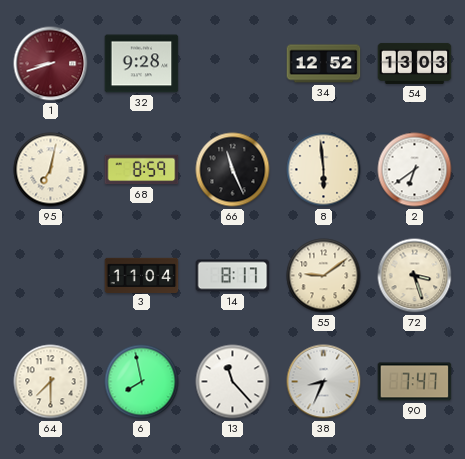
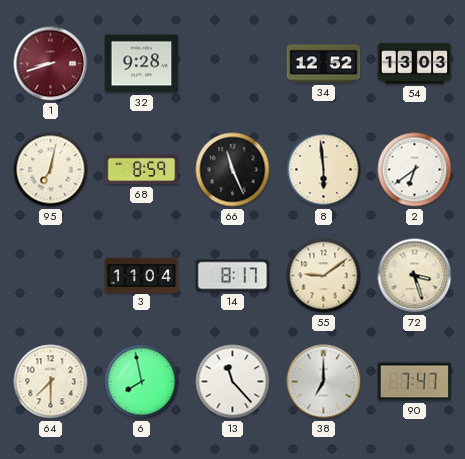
38: 8:34 -> 7:00
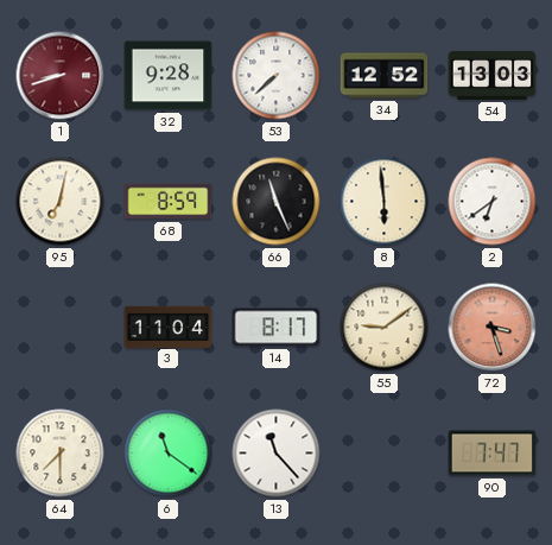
53: none -> 7:38
72 dial: cream -> salmon
6: 7:58 -> 11:21
38: 7:00 -> none
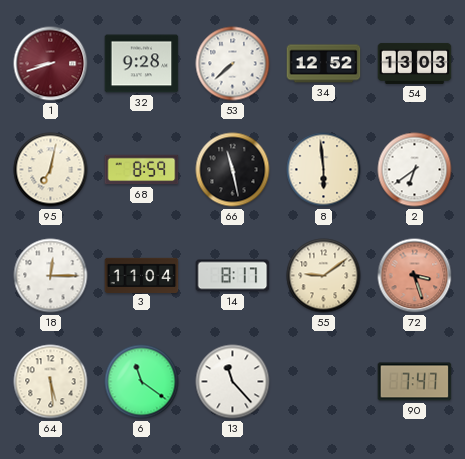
66: 11:26 -> 11:28
18: none -> 12:15
64: 7:30 -> 5:29
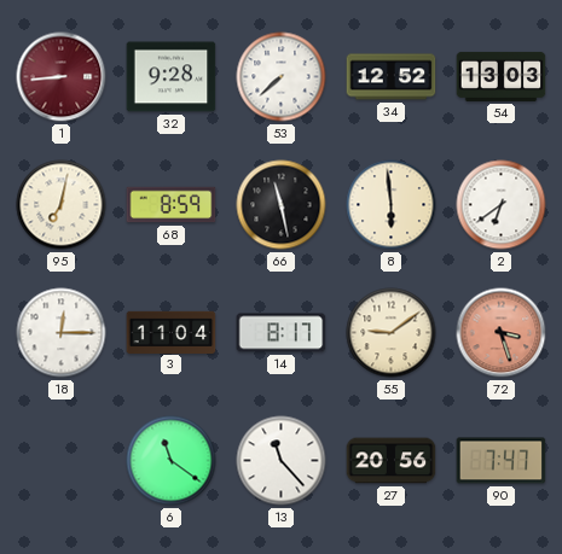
1: 8:42 -> 8:44
64: 5:29 -> none
27: none -> 20:56
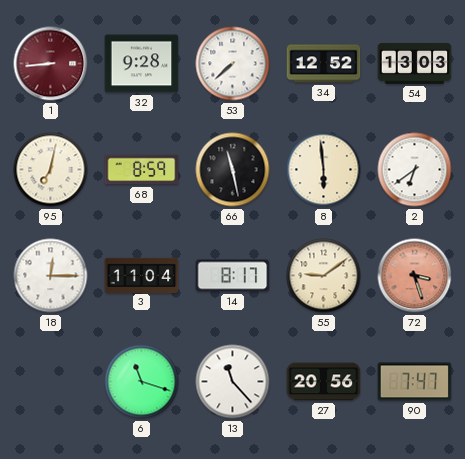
6: 11:21 -> 11:18
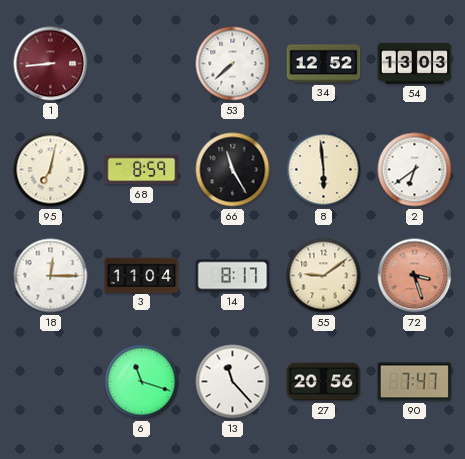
32: 9:28 -> none
66: 11:28 -> 11:25
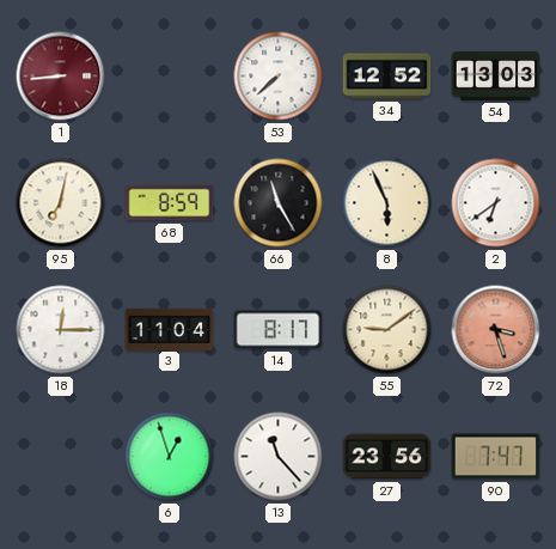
8: 5:59 -> 5:56
6: 11:18 -> 12:57
27: 20:56 -> 23:56
